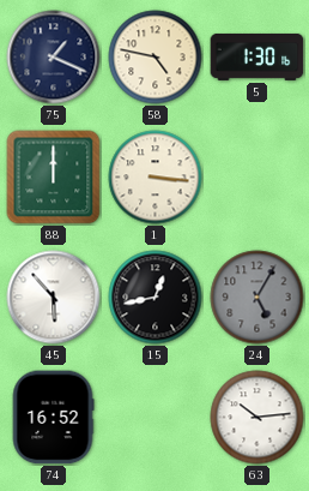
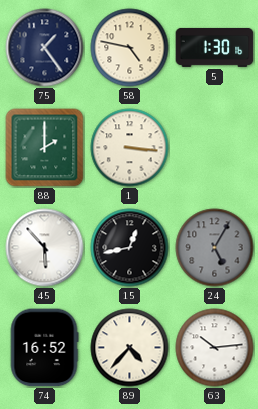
75: 1:19 -> 1:24
88: 12:00 -> 2:00
89: none -> 4:37
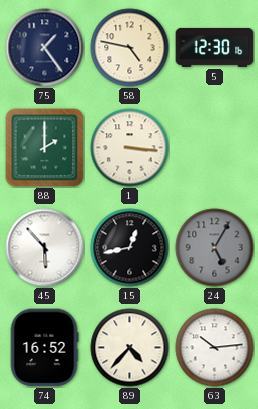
5: 1:30 -> 12:30
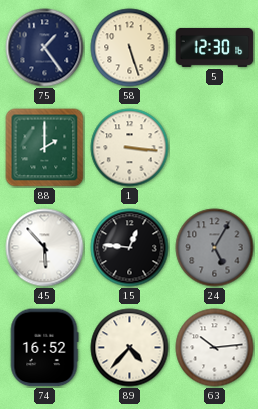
58: 4:47 -> 5:27
15: 12:43 -> 12:46
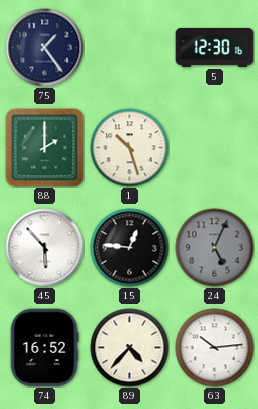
58: 5:27 -> none
1: 3:16 -> 10:27
24: 5:05 -> 5:04
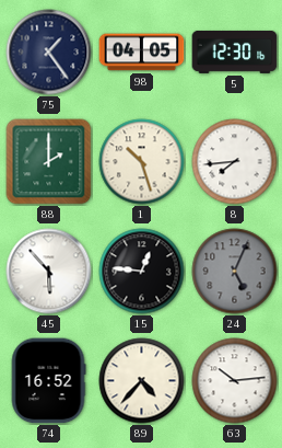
98: none -> 04:05
8: none -> 7:44
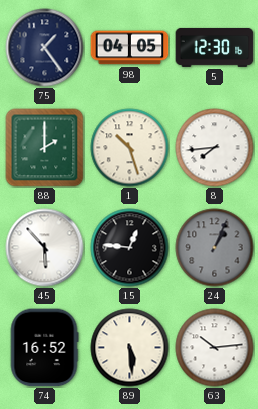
24: 5:04 -> 1:04
89: 4:37 -> 5:29
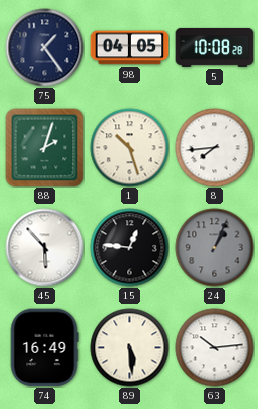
5: 12:30 -> 10:08
88: 2:00 -> 2:03
74: 16:52 -> 16:49
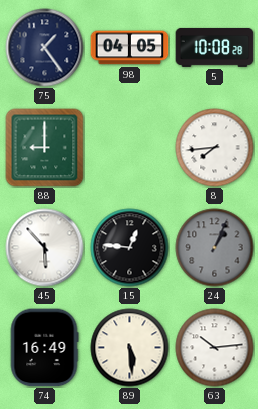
88: 2:03 -> 9:00
1: 10:27 -> none
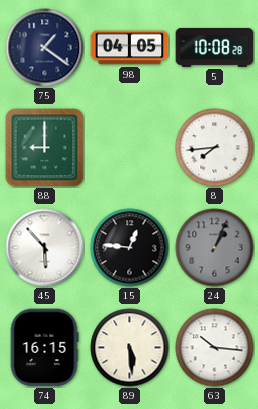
75: 1:24 -> 1:21
74: 16:49 -> 16:15
63: 10:14 -> 10:16
